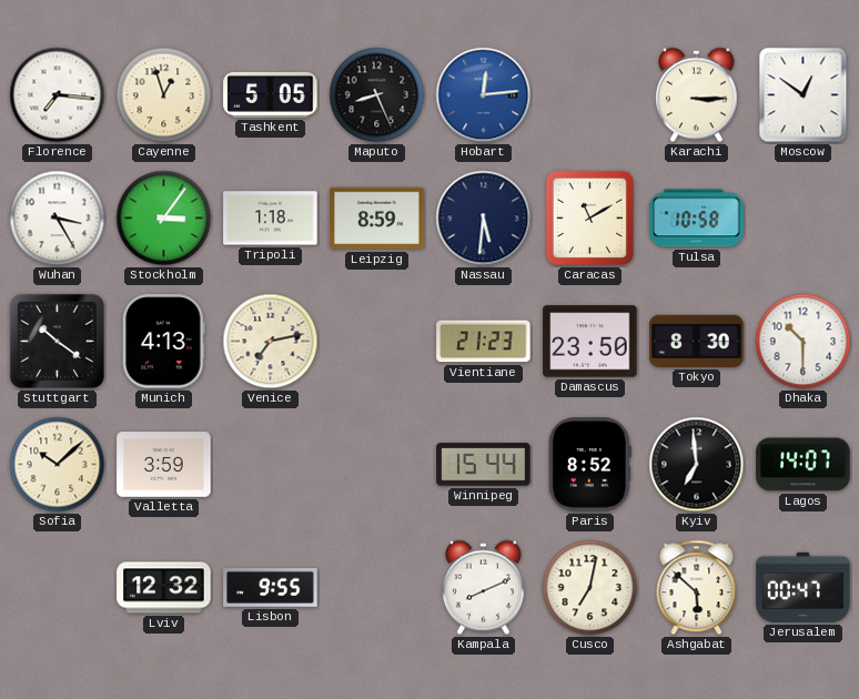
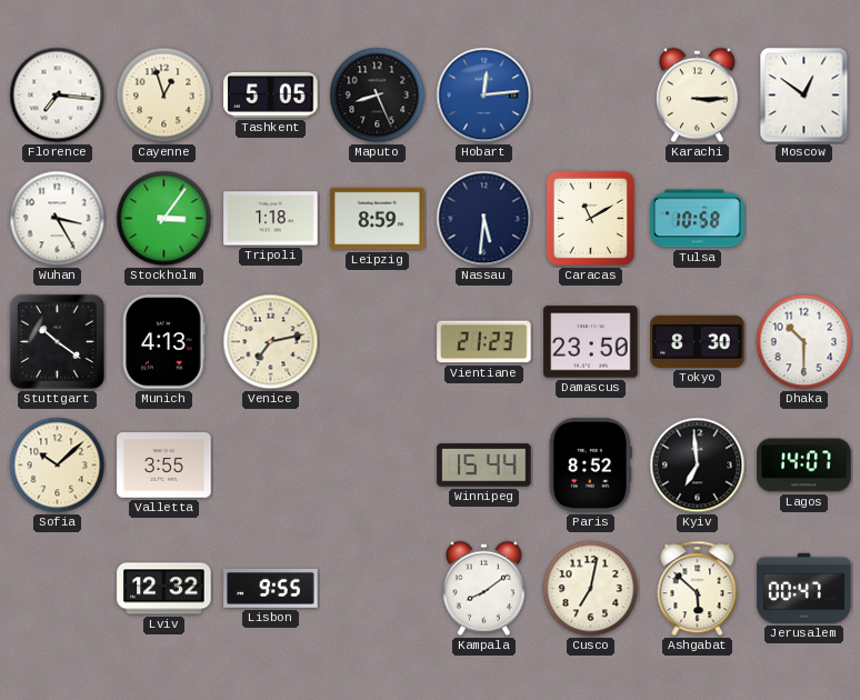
Valletta: 3:59 -> 3:55
Kampala: 8:11 -> 8:09
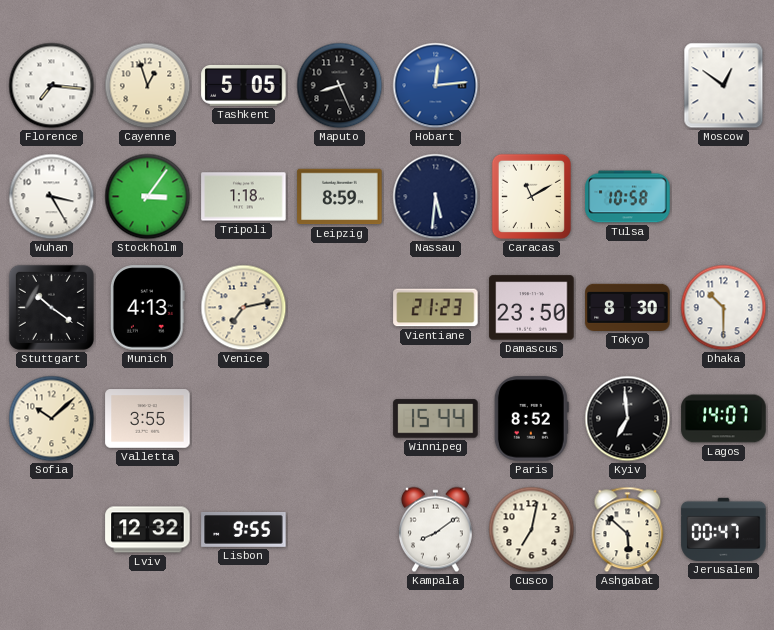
Karachi: 3:15 -> none
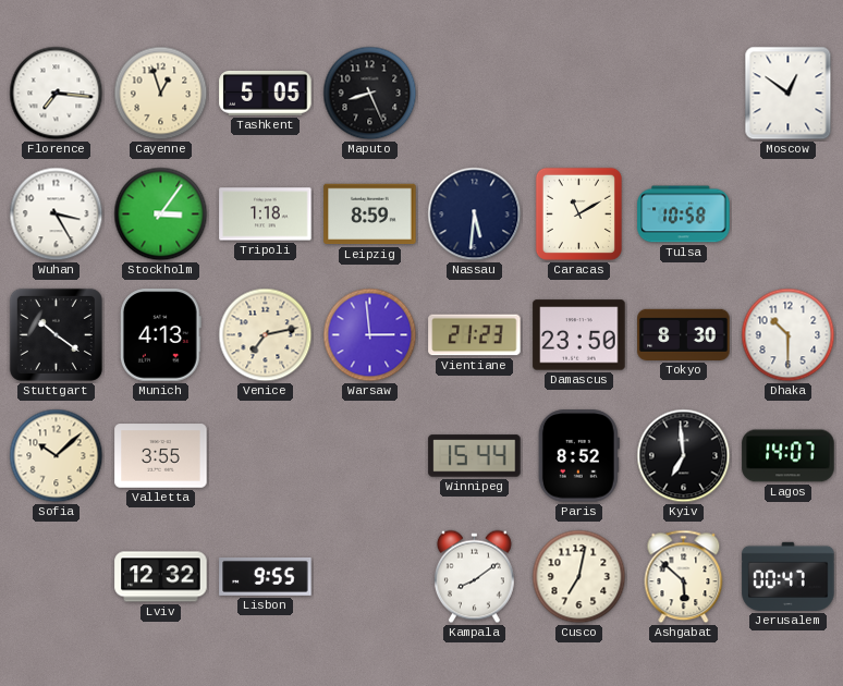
Hobart: 12:14 -> none
Warsaw: none -> 2:59
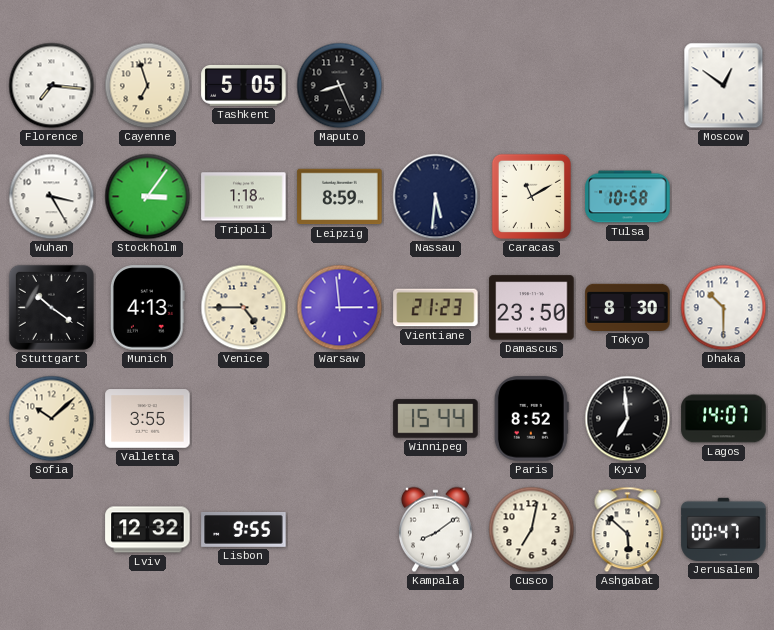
Cayenne: 12:57 -> 6:57
Venice: 7:13 -> 4:45
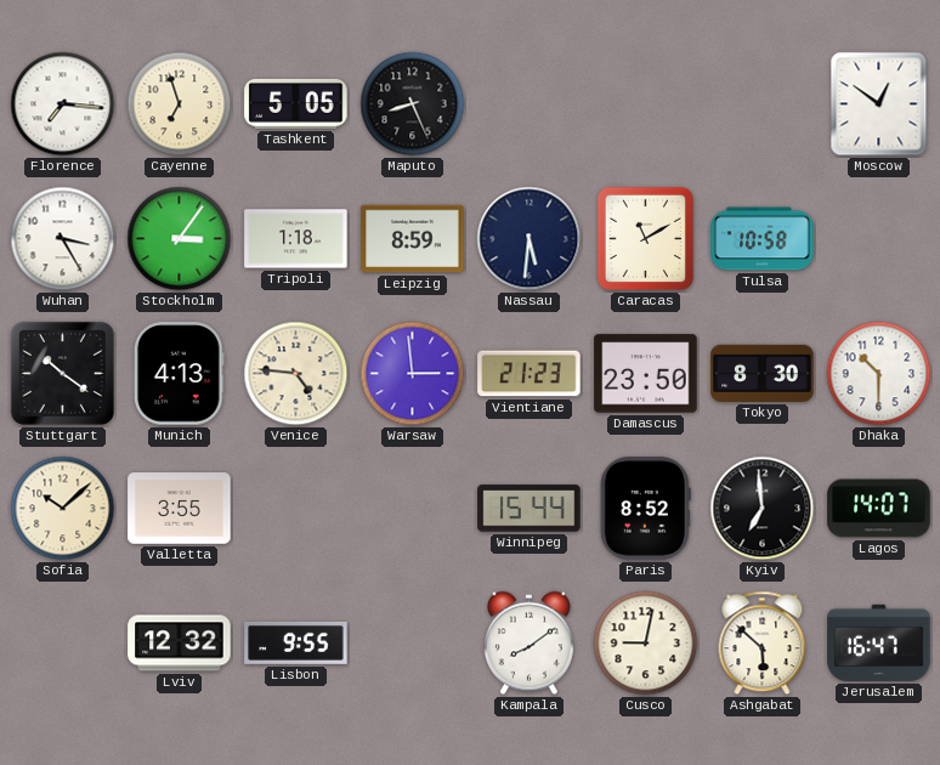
Venice: 4:45 -> 4:46
Cusco: 7:02 -> 9:02
Jerusalem: 00:47 -> 16:47
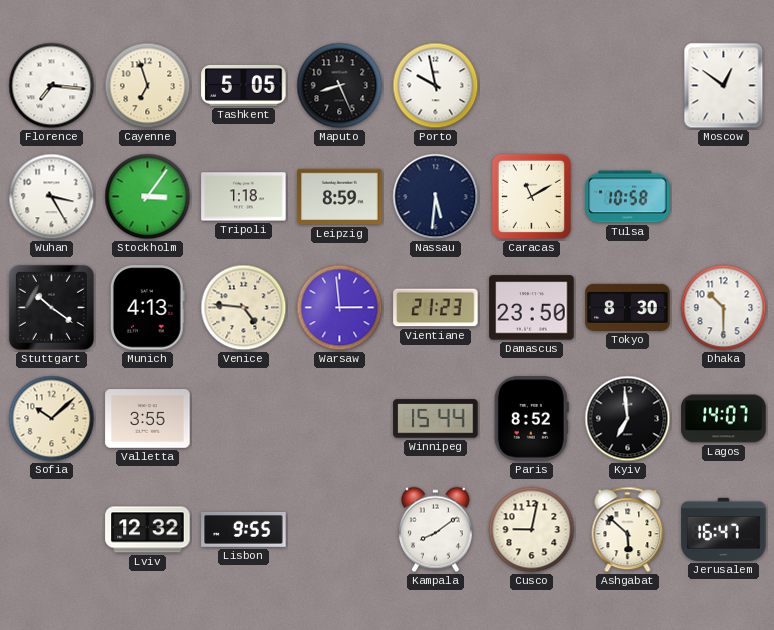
Porto: none -> 9:58
